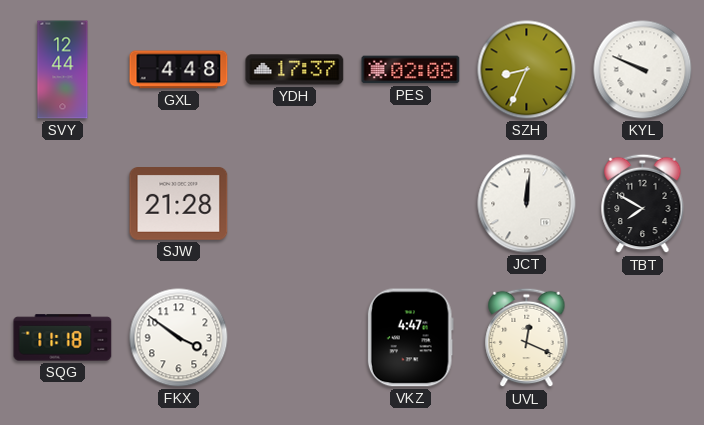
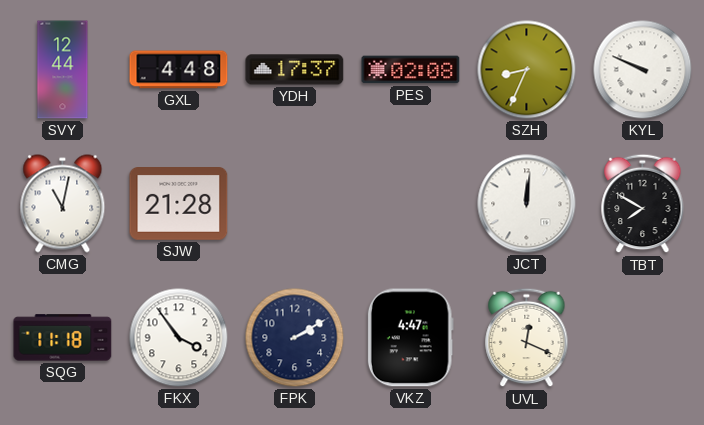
CMG: none -> 11:02
FKX: 3:51 -> 3:54
FPK: none -> 2:10
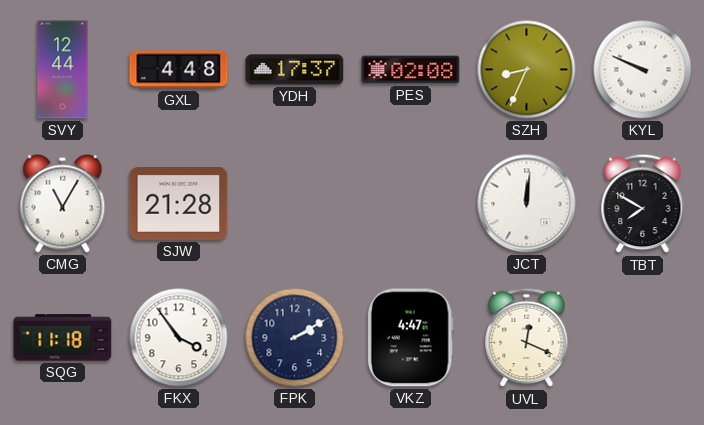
CMG: 11:02 -> 11:05
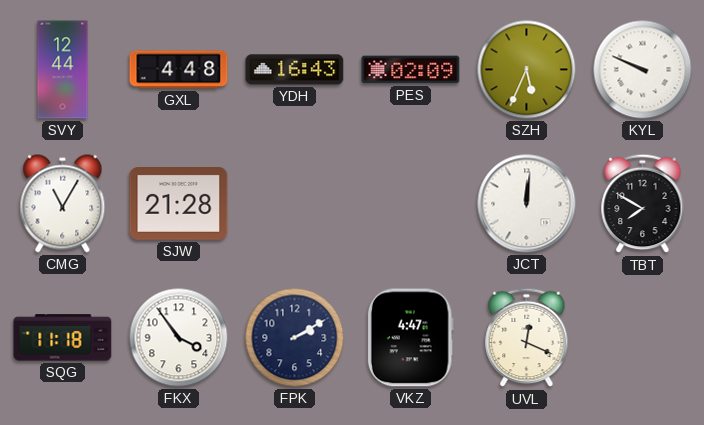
YDH: 17:37 -> 16:43
PES: 02:08 -> 02:09
SZH: 8:34 -> 5:34
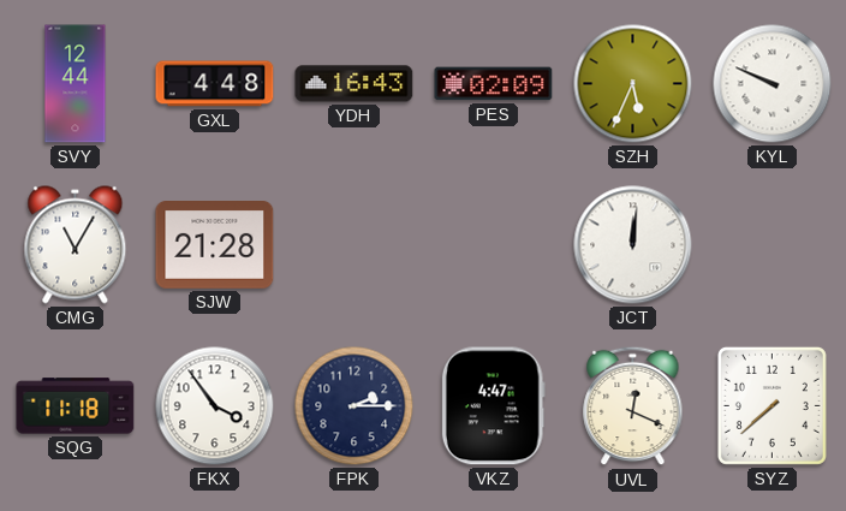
TBT: 7:50 -> none
FPK: 2:10 -> 2:15
SYZ: none -> 7:38
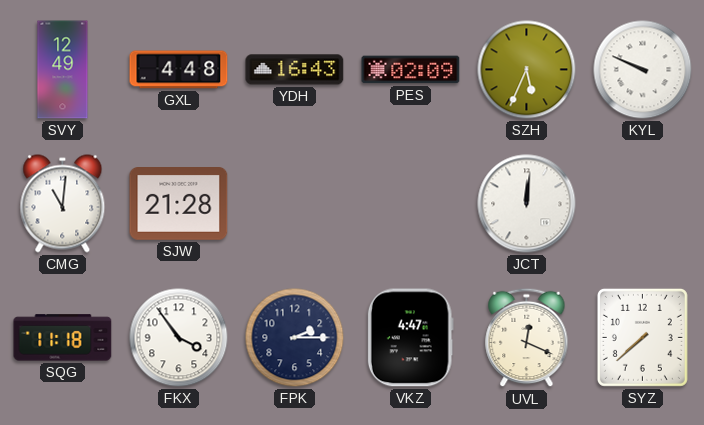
SVY: 12:44 -> 12:49
CMG: 11:05 -> 11:01
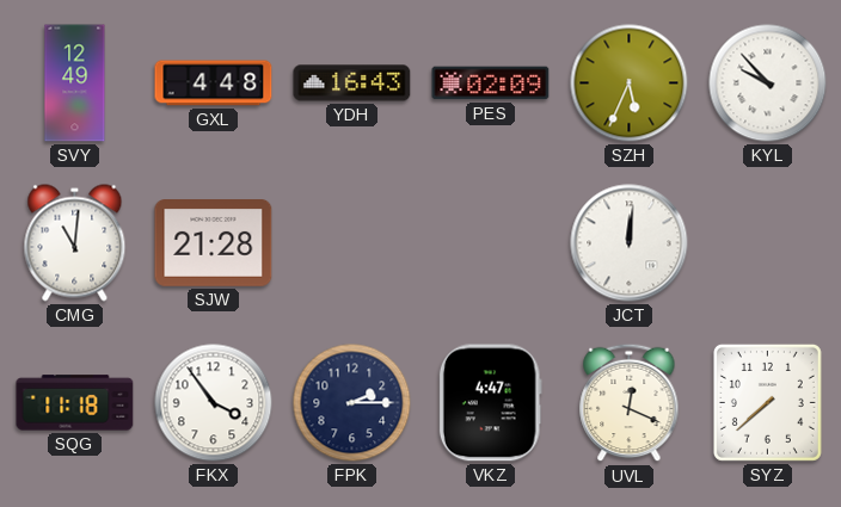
KYL: 9:49 -> 9:53
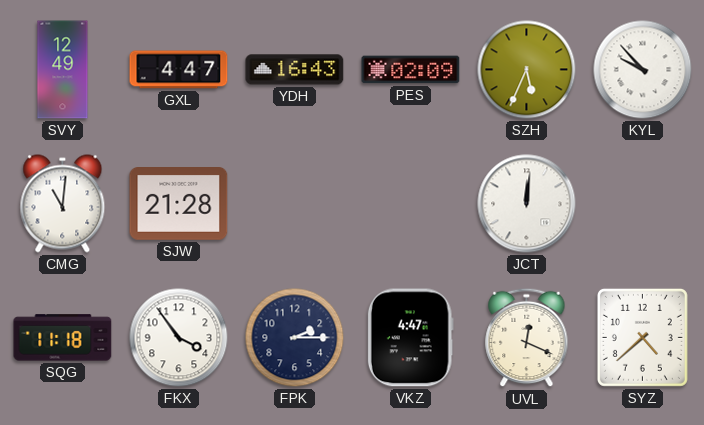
GXL: 4:48 -> 4:47
SYZ: 7:38 -> 4:38
